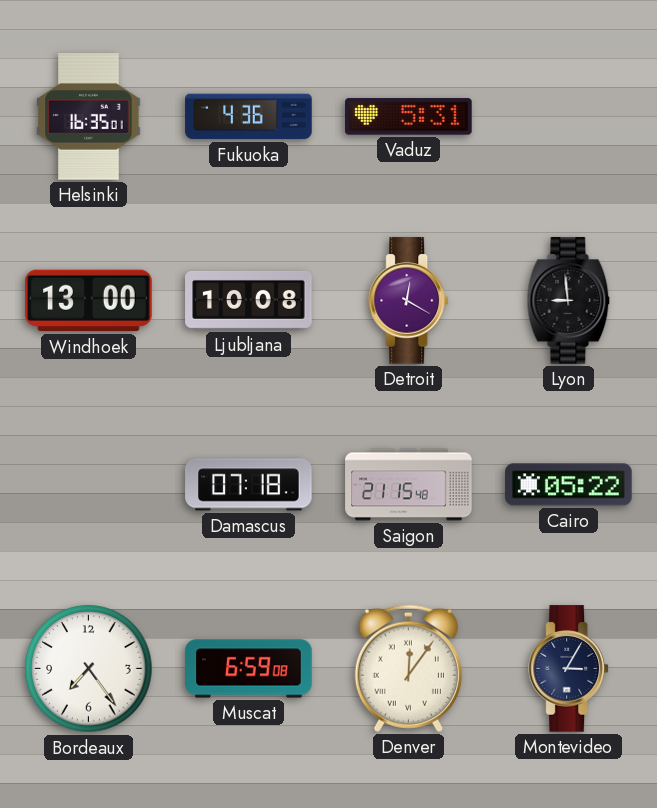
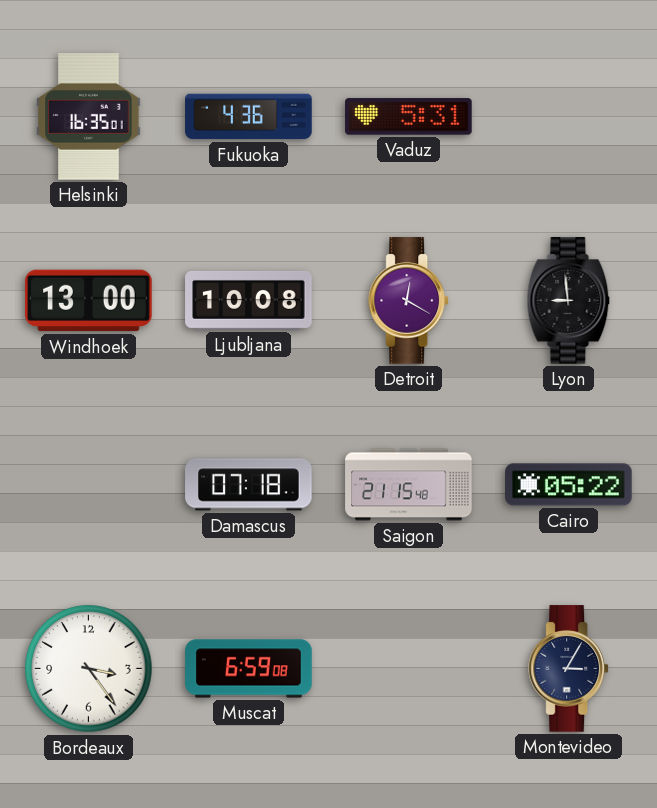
Bordeaux: 7:24 -> 3:24
Denver: 12:06 -> none
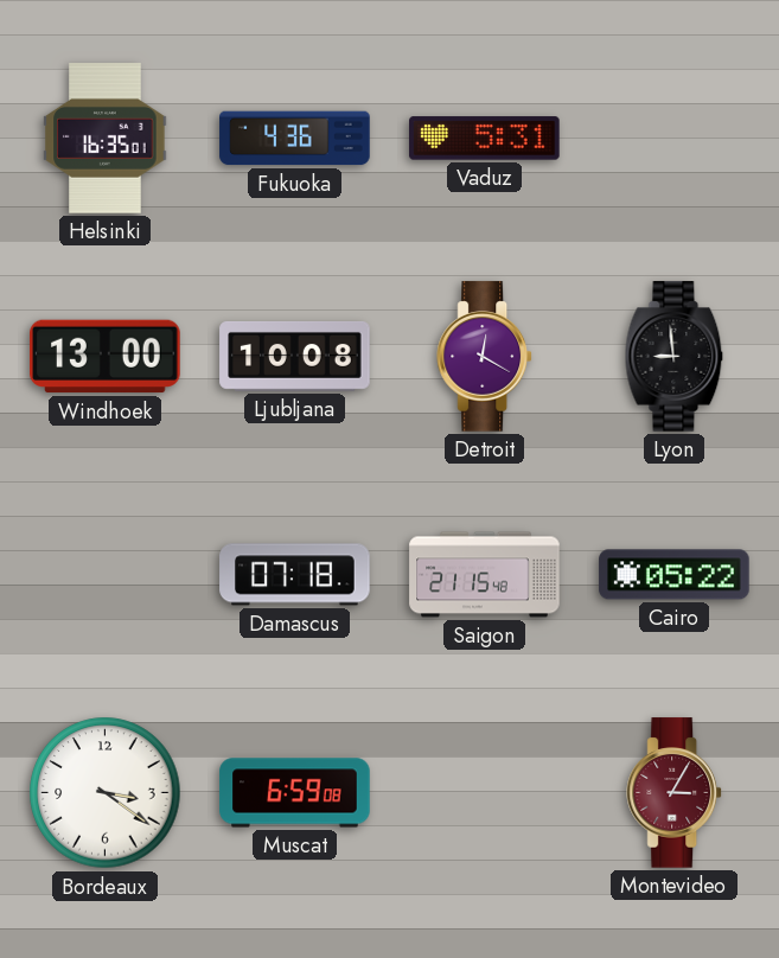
Bordeaux: 3:24 -> 3:21
Montevideo dial: navy -> burgundy
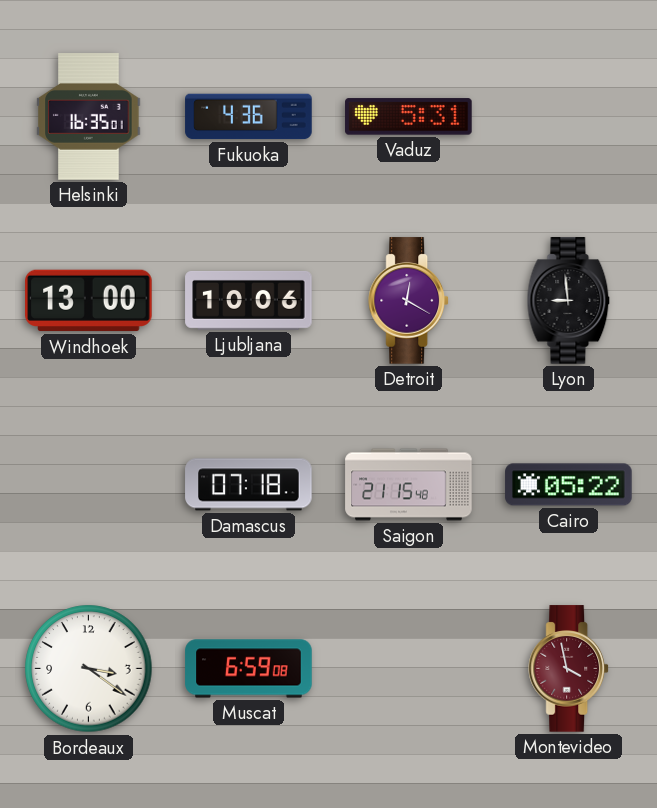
Ljubljana: 10:08 -> 10:06
Montevideo: 3:05 -> 3:58
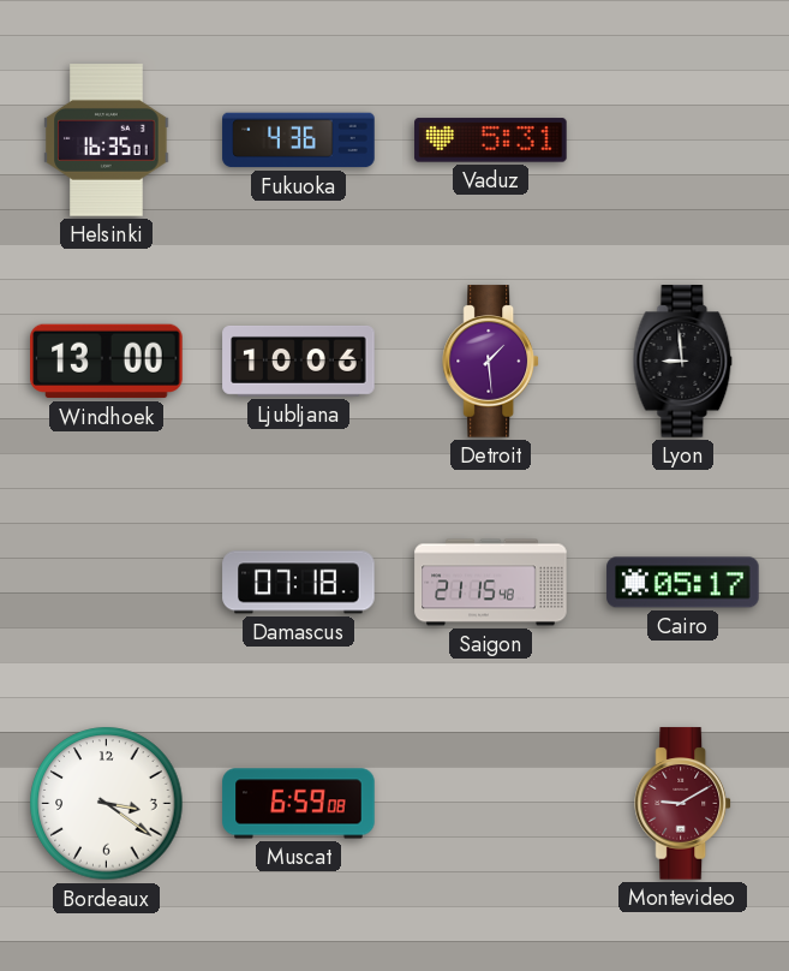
Detroit: 12:20 -> 1:29
Cairo: 05:22 -> 05:17
Montevideo: 3:58 -> 9:10
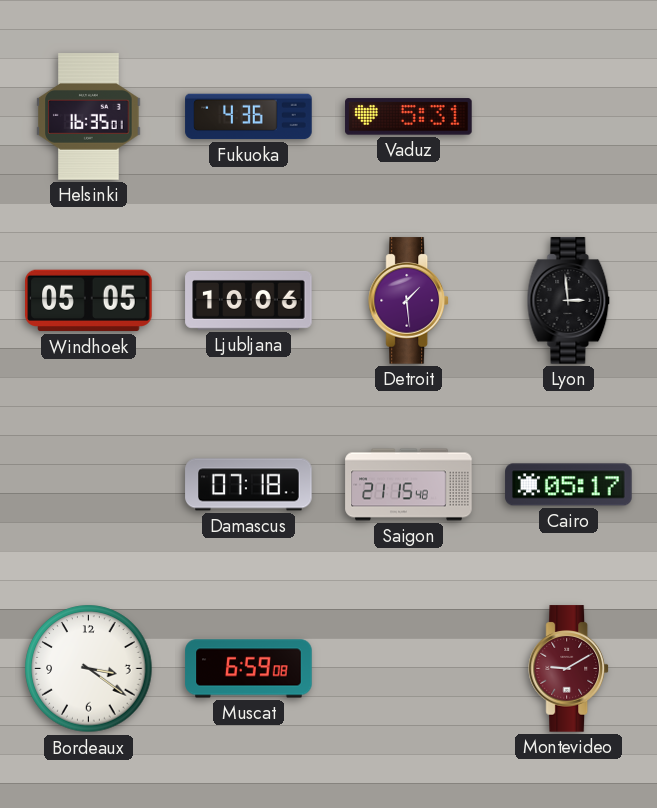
Windhoek: 13:00 -> 05:05
Lyon: 8:59 -> 2:59
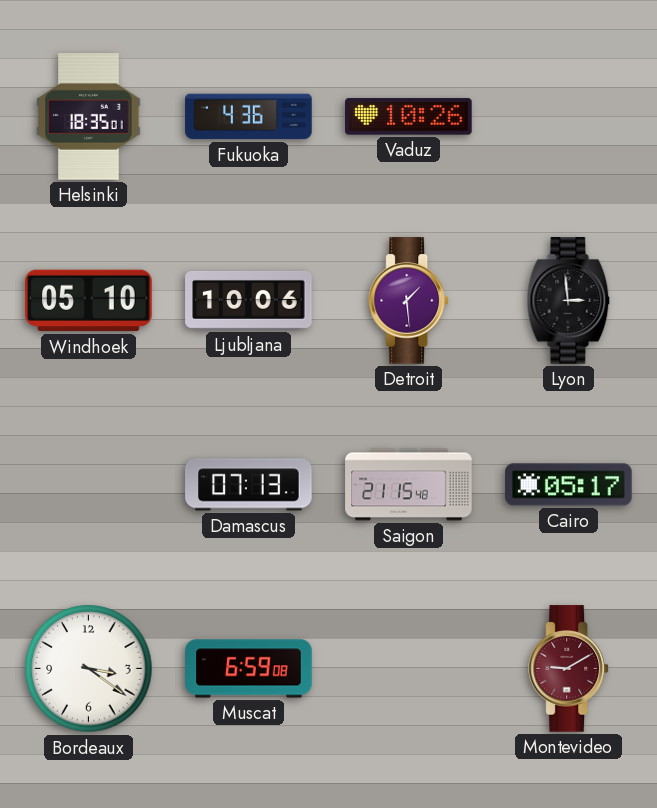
Helsinki: 16:35 -> 18:35
Vaduz: 5:31 -> 10:26
Windhoek: 05:05 -> 05:10
Damascus: 07:18 -> 07:13
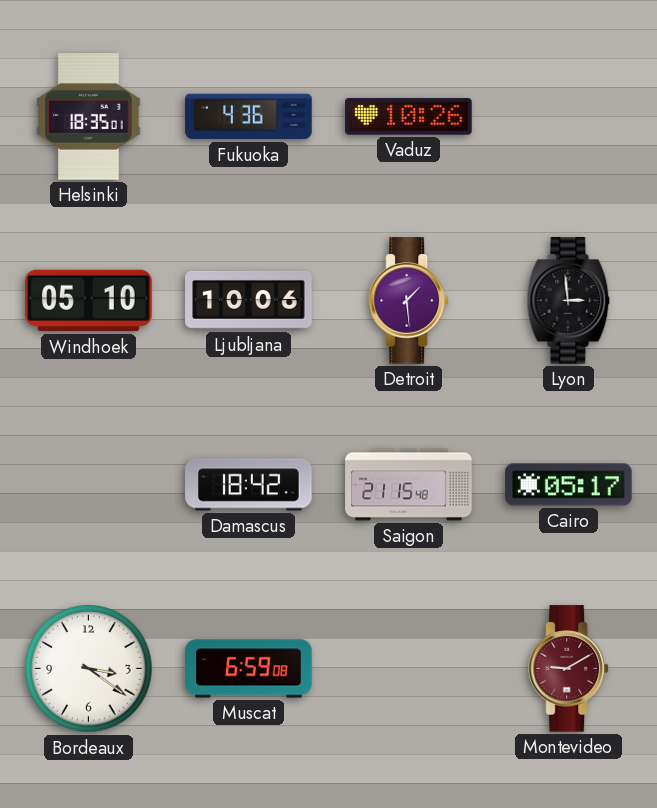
Damascus: 07:13 -> 18:42
